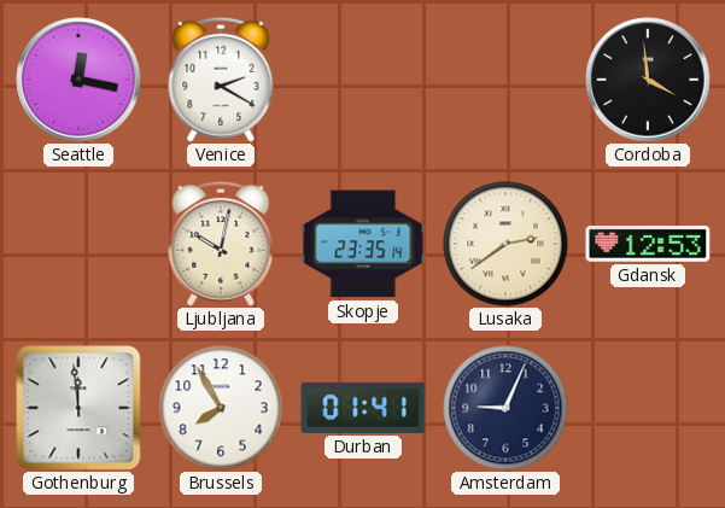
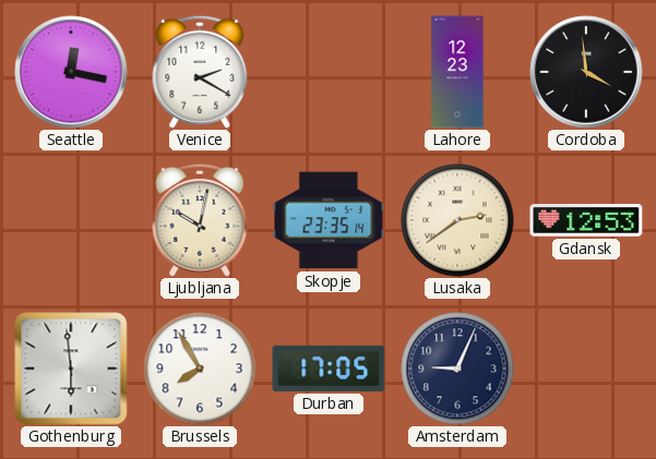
Lahore: none -> 12:23
Gothenburg: 11:59 -> 5:59
Durban: 01:41 -> 17:05
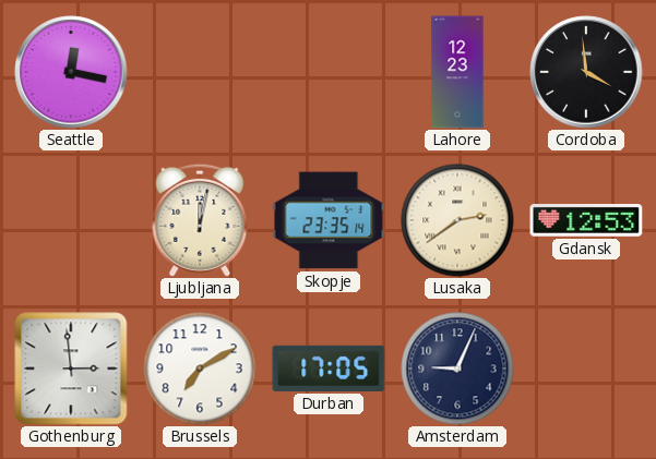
Venice: 2:20 -> none
Ljubljana: 10:02 -> 12:02
Gothenburg: 5:59 -> 2:59
Brussels: 7:55 -> 7:10
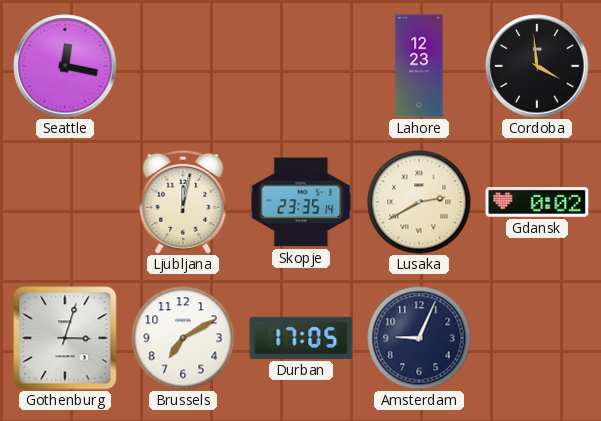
Lusaka: 2:39 -> 2:40
Gdansk: 12:53 -> 0:02
Gothenburg: 2:59 -> 3:03
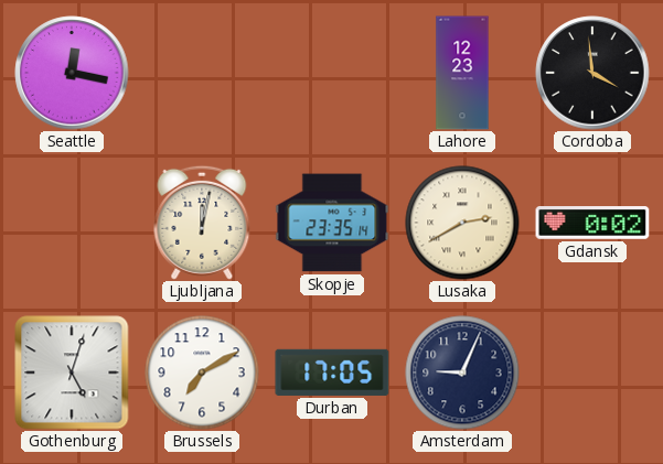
Gothenburg: 3:03 -> 5:03
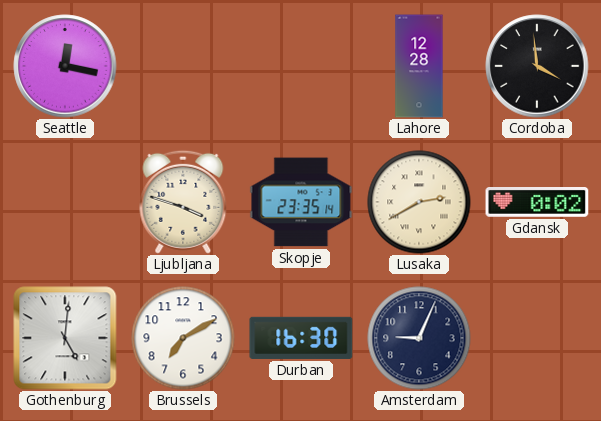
Lahore: 12:23 -> 12:28
Ljubljana: 12:02 -> 3:48
Gothenburg: 5:03 -> 5:01
Durban: 17:05 -> 16:30
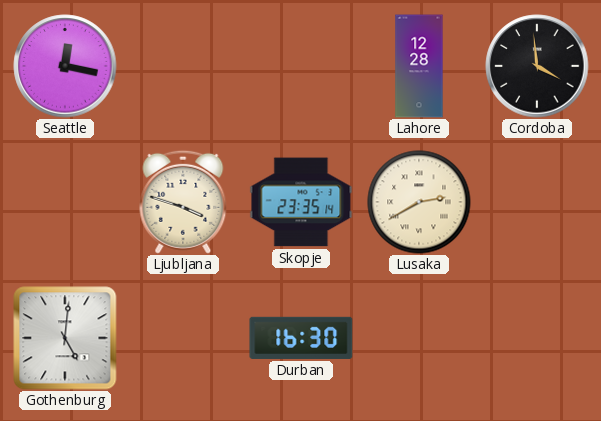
Gdansk: 0:02 -> none
Brussels: 7:10 -> none
Amsterdam: 9:04 -> none
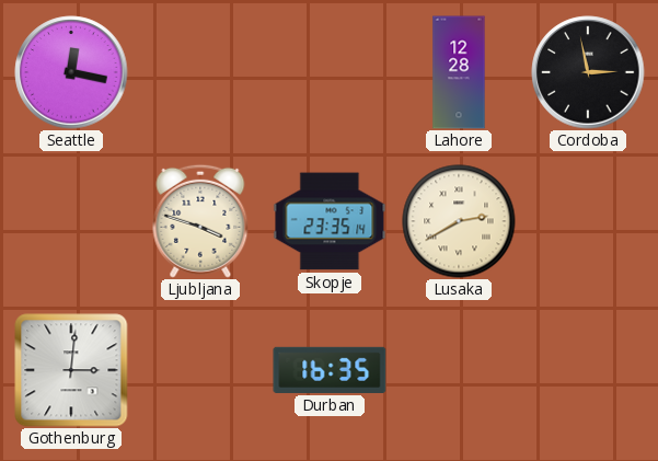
Cordoba: 3:59 -> 2:58
Gothenburg: 5:01 -> 3:01
Durban: 16:30 -> 16:35
